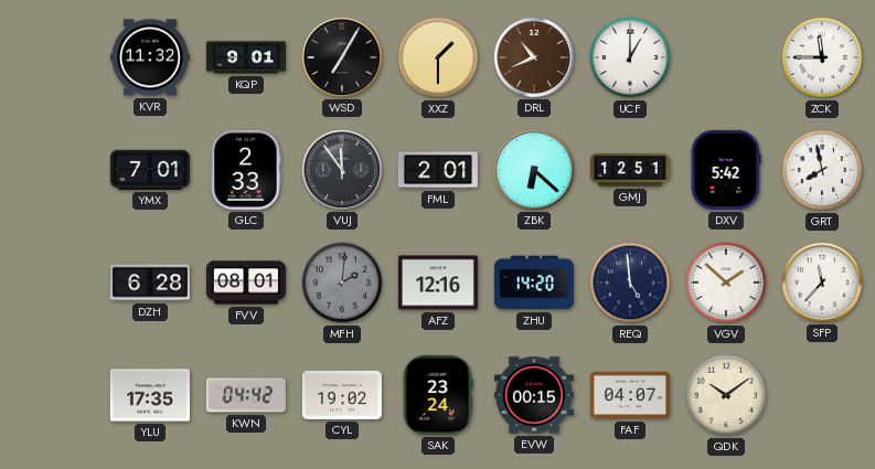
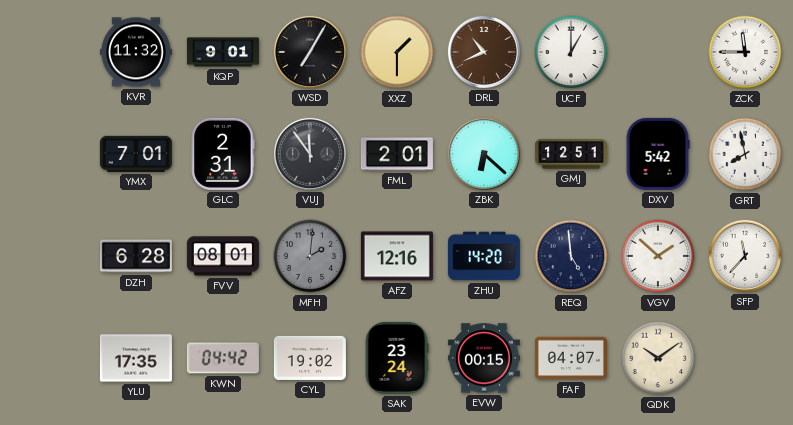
GLC: 2:33 -> 2:31
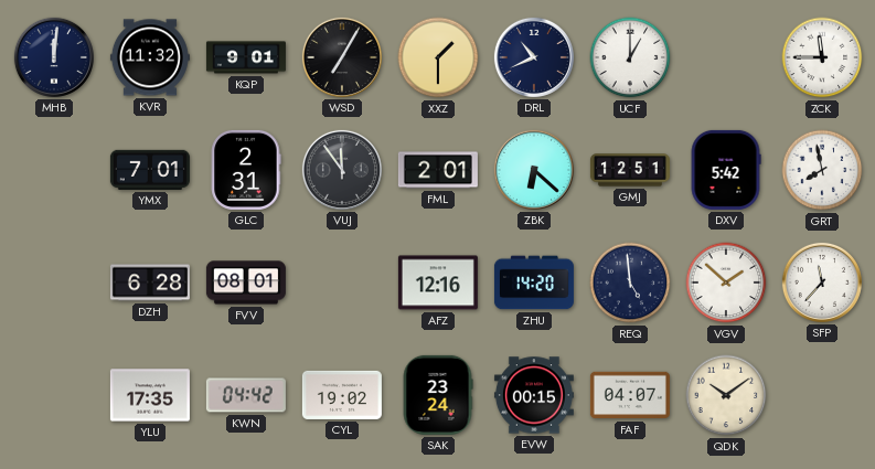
MHB: none -> 12:01
DRL dial: brown -> navy
MFH: 2:01 -> none
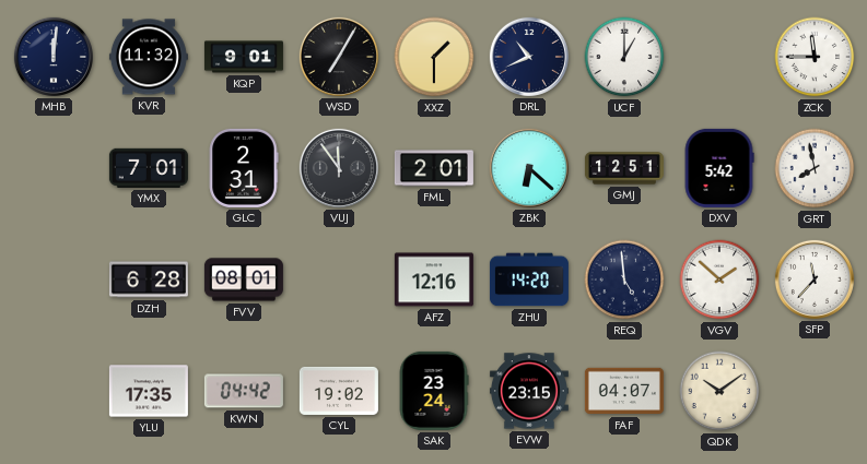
EVW: 00:15 -> 23:15
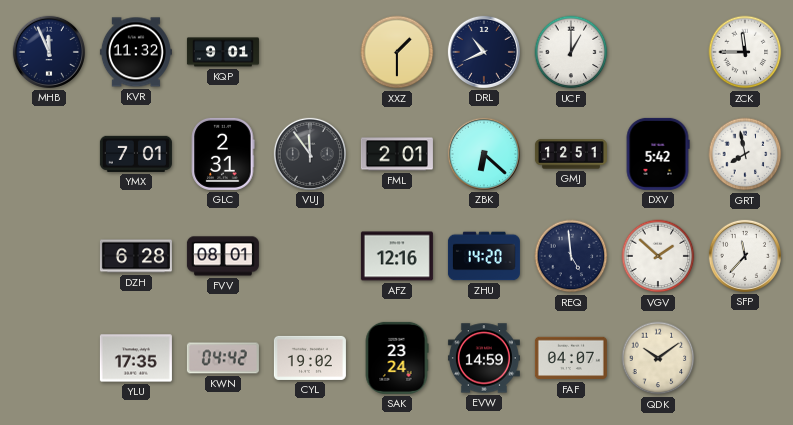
MHB: 12:01 -> 11:56
WSD: 7:05 -> none
EVW: 23:15 -> 14:59
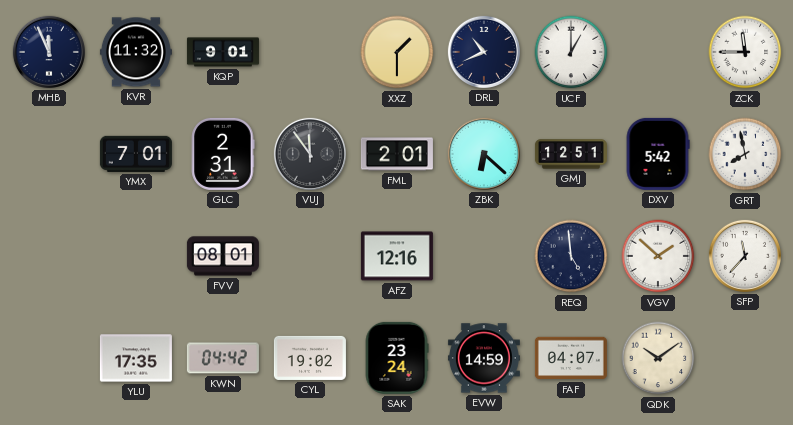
DZH: 6:28 -> none
ZHU: 14:20 -> none
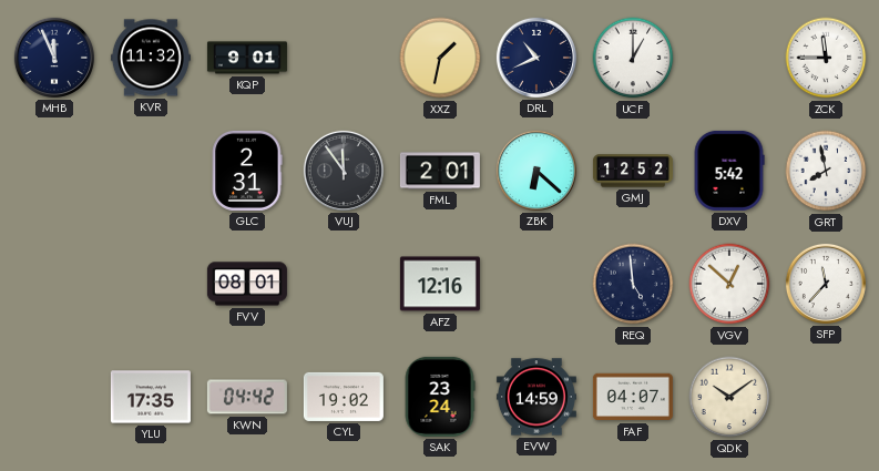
XXZ: 1:30 -> 1:32
YMX: 7:01 -> none
GMJ: 12:51 -> 12:52
VGV: 1:52 -> 12:52
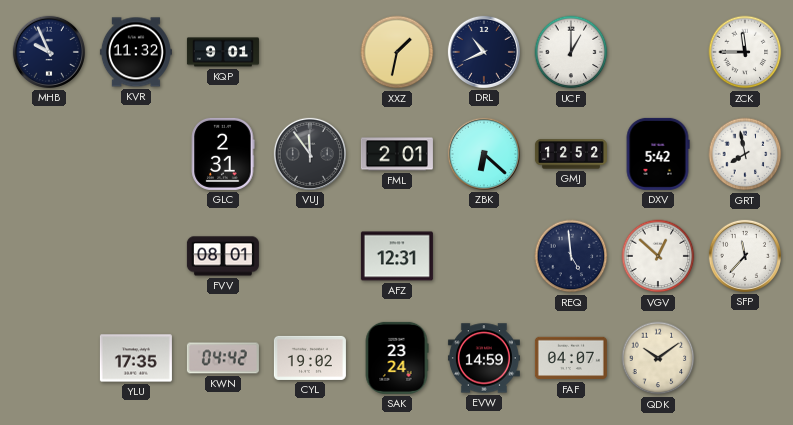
MHB: 11:56 -> 9:56
AFZ: 12:16 -> 12:31
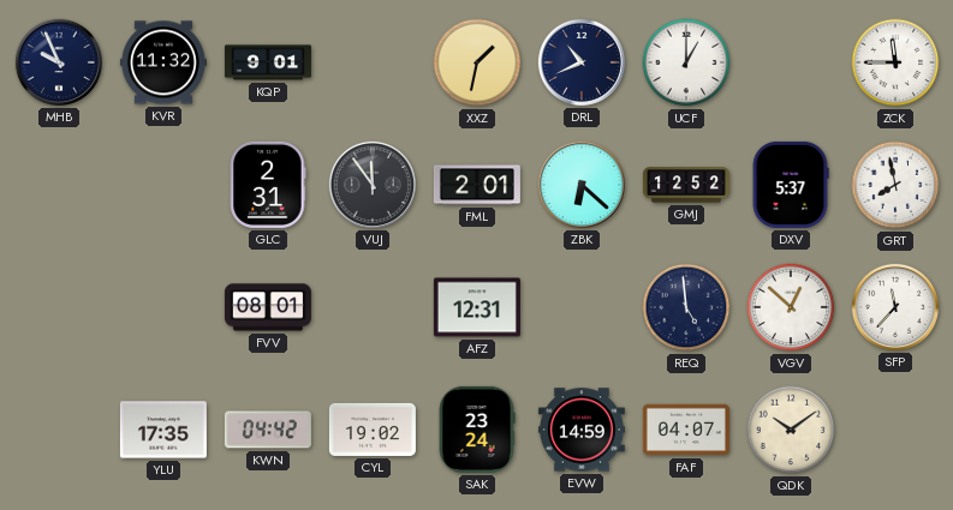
DXV: 5:42 -> 5:37
